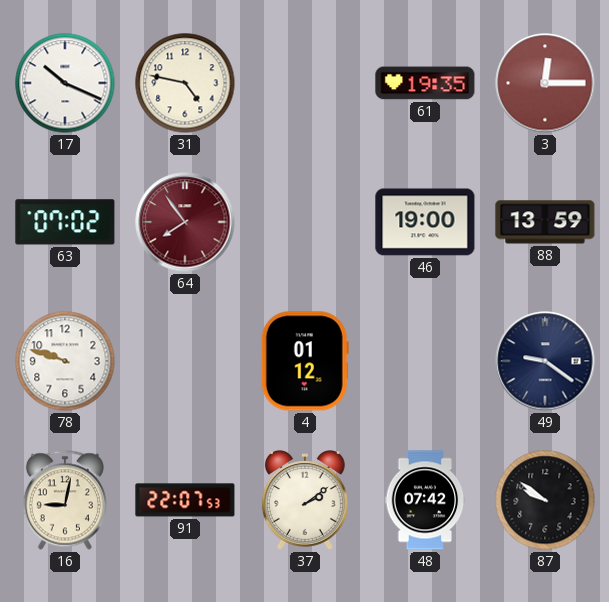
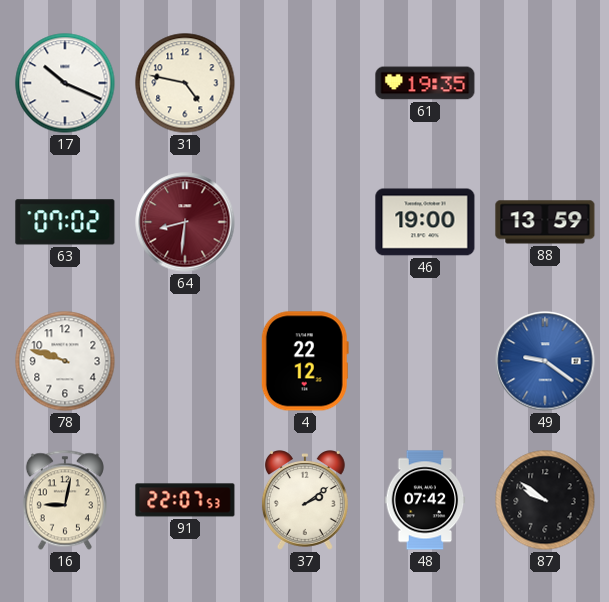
3: 12:15 -> none
64: 7:54 -> 8:31
4: 01:12 -> 22:12
49 dial: navy -> blue
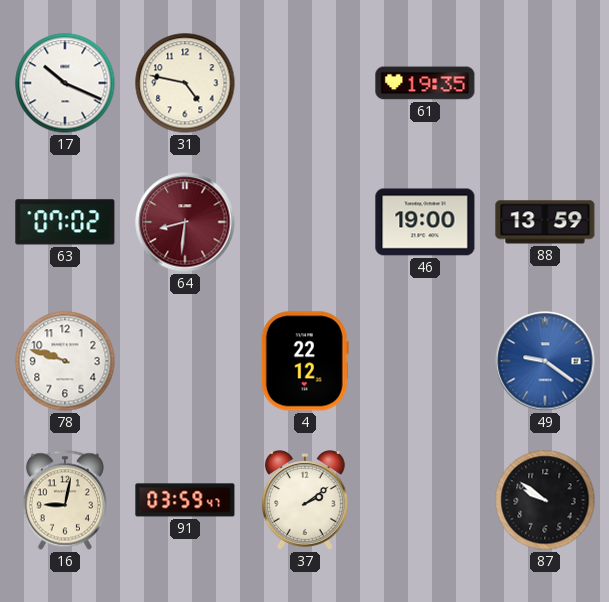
91: 22:07 -> 03:59
48: 07:42 -> none
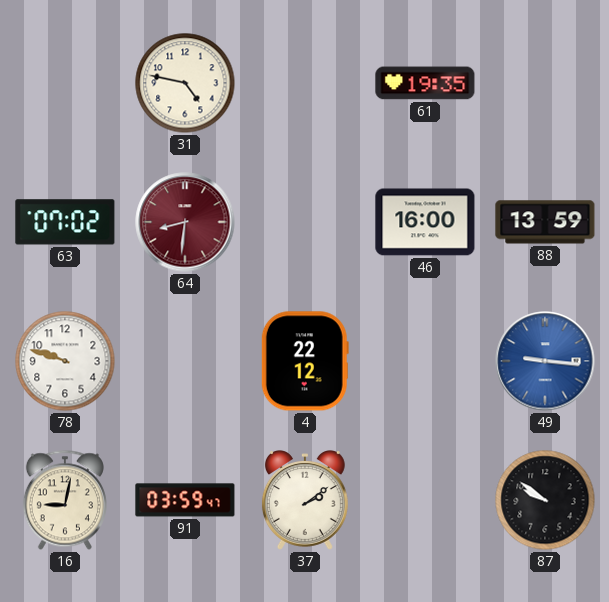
17: 10:19 -> none
46: 19:00 -> 16:00
49: 9:21 -> 9:16
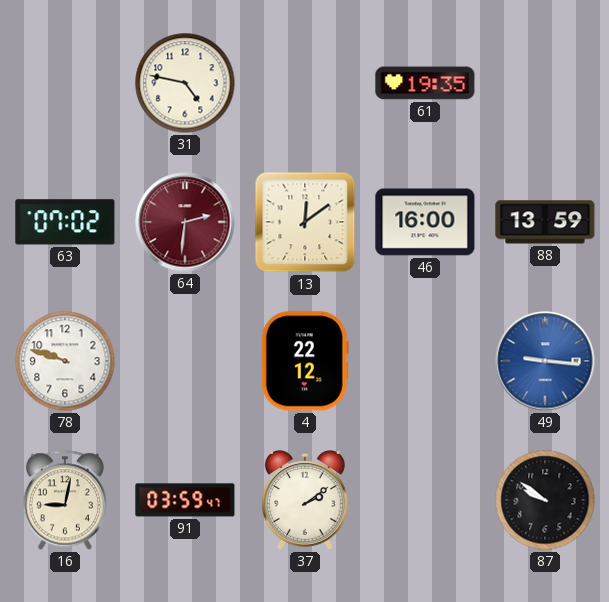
64: 8:31 -> 2:31
13: none -> 12:09
